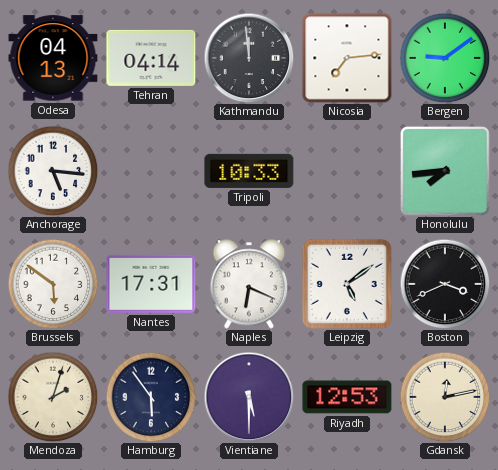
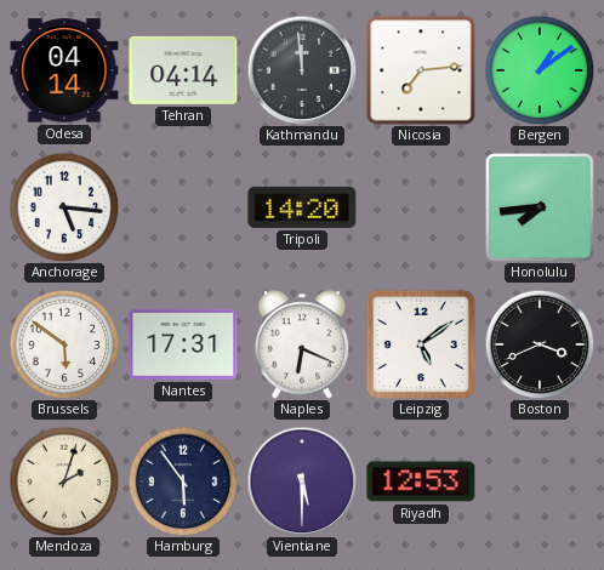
Odesa: 04:13 -> 04:14
Bergen: 9:09 -> 1:09
Tripoli: 10:33 -> 14:20
Gdansk: 12:13 -> none
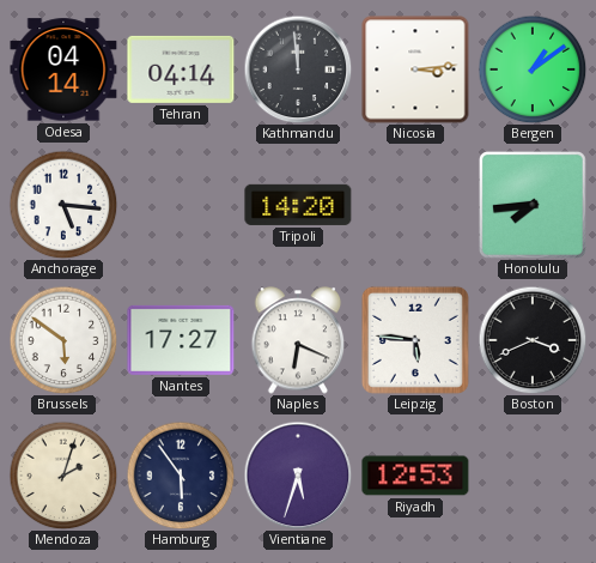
Nicosia: 7:14 -> 3:14
Nantes: 17:31 -> 17:27
Leipzig: 5:09 -> 5:46
Vientiane: 5:30 -> 5:33
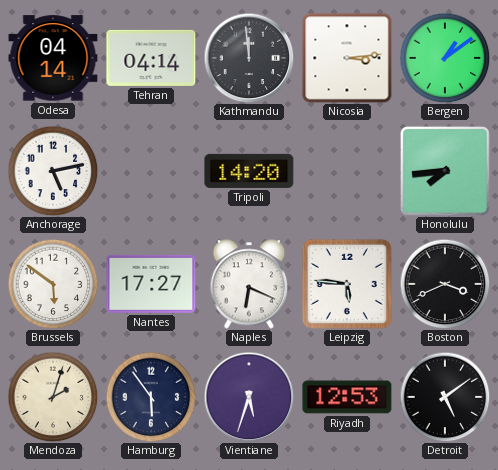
Anchorage: 5:16 -> 5:13
Detroit: none -> 5:09
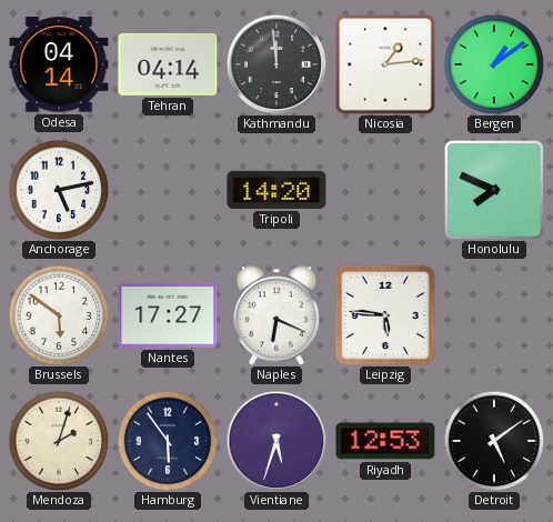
Nicosia: 3:14 -> 1:14
Honolulu: 7:44 -> 7:49
Boston: 3:41 -> none
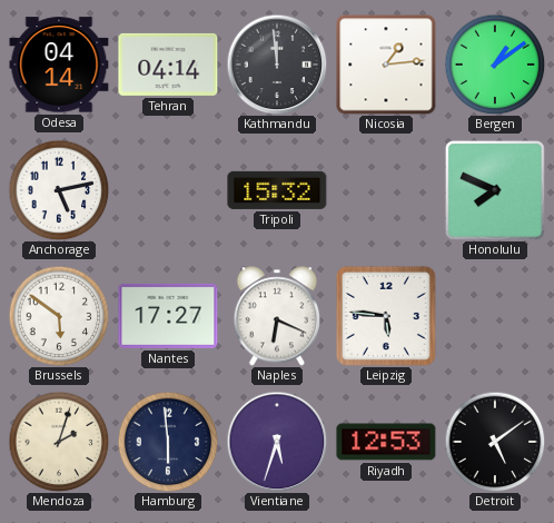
Tripoli: 14:20 -> 15:32
Hamburg: 5:54 -> 5:59
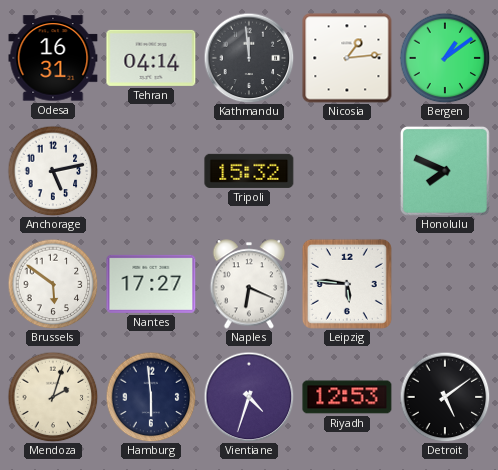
Odesa: 04:14 -> 16:31
Vientiane: 5:33 -> 4:33
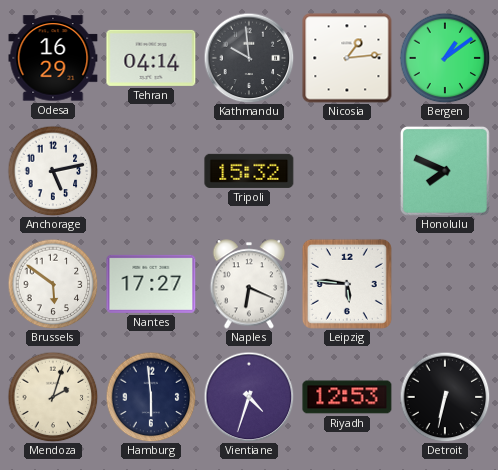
Odesa: 16:31 -> 16:29
Kathmandu: 11:59 -> 9:59
Detroit: 5:09 -> 6:32
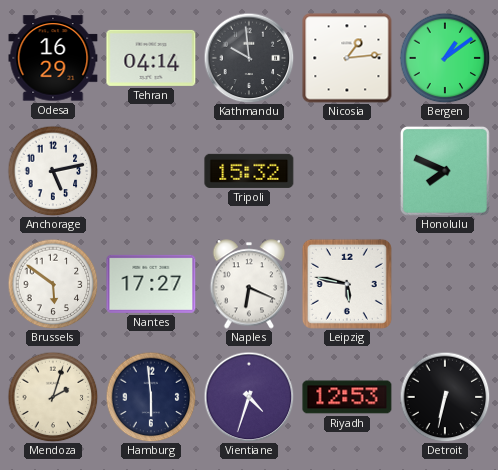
Leipzig: 5:46 -> 5:47
